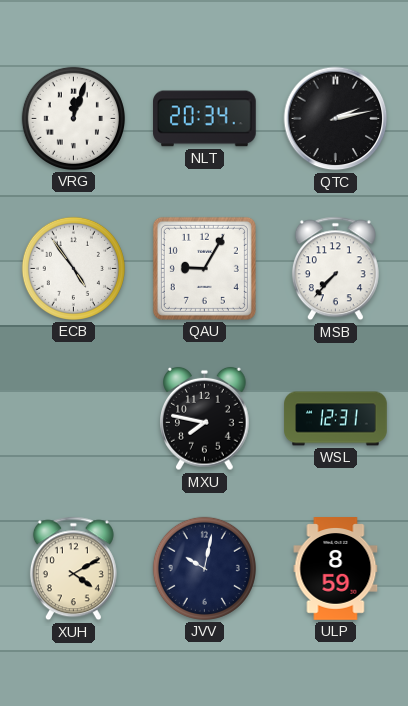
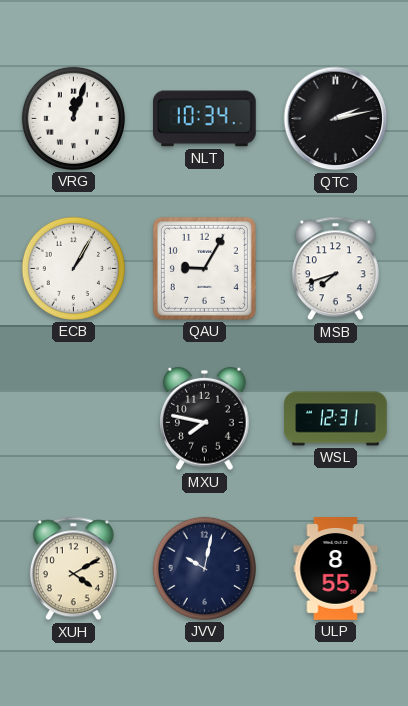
NLT: 20:34 -> 10:34
ECB: 4:54 -> 1:05
MSB: 7:37 -> 7:42
ULP: 8:59 -> 8:55
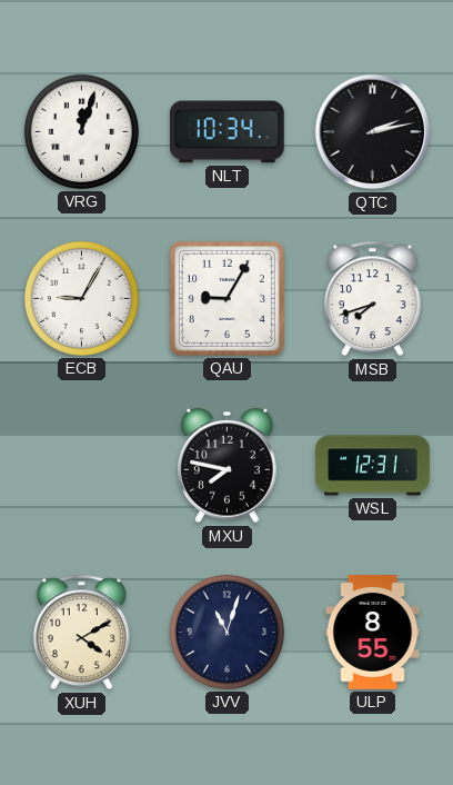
ECB: 1:05 -> 9:05
JVV: 10:02 -> 11:03
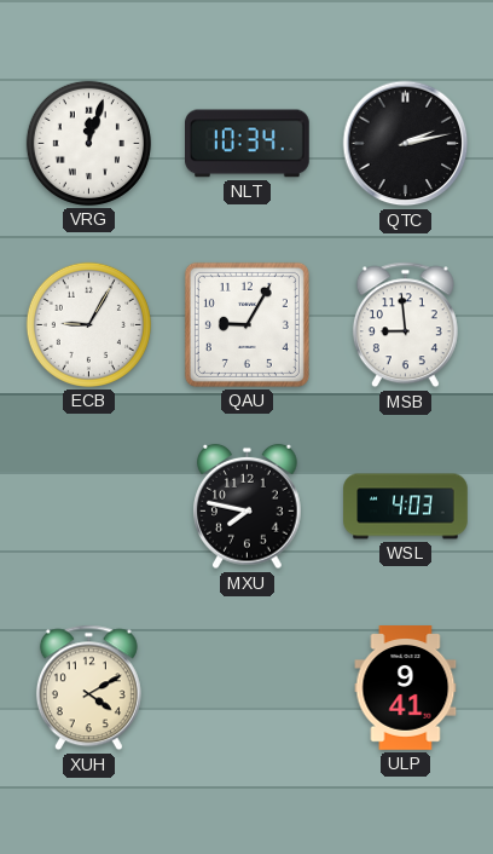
MSB: 7:42 -> 8:59
WSL: 12:31 -> 4:03
JVV: 11:03 -> none
ULP: 8:55 -> 9:41
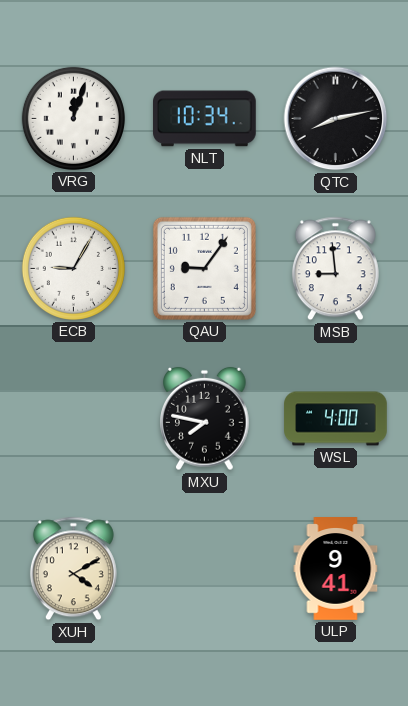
QTC: 2:13 -> 8:13
QAU: 9:05 -> 9:06
WSL: 4:03 -> 4:00
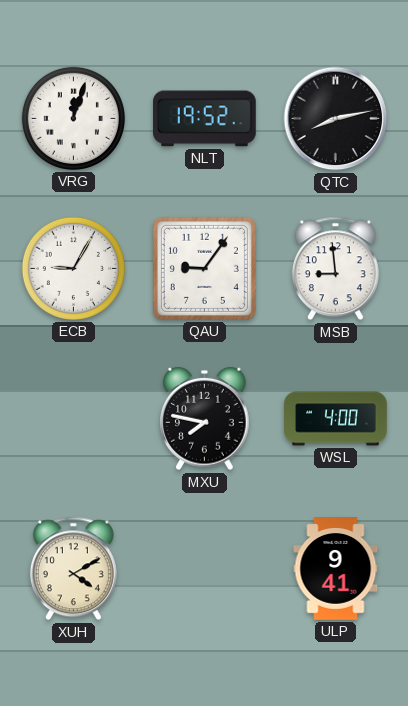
NLT: 10:34 -> 19:52
